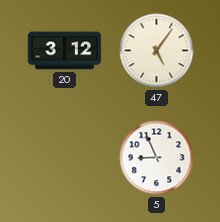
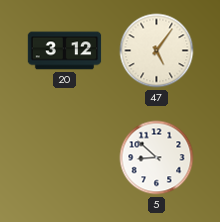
5: 8:56 -> 8:52
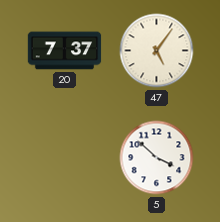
20: 3:12 -> 7:37
5: 8:52 -> 3:52
